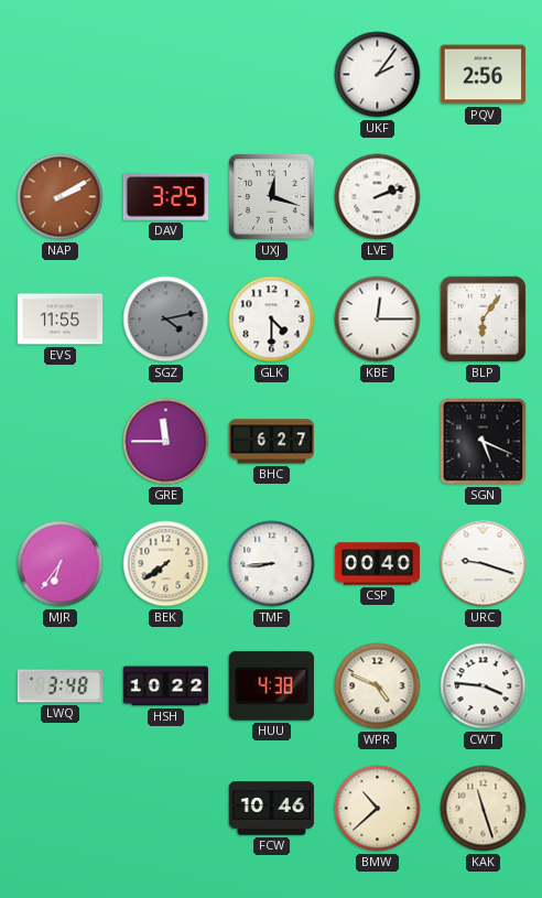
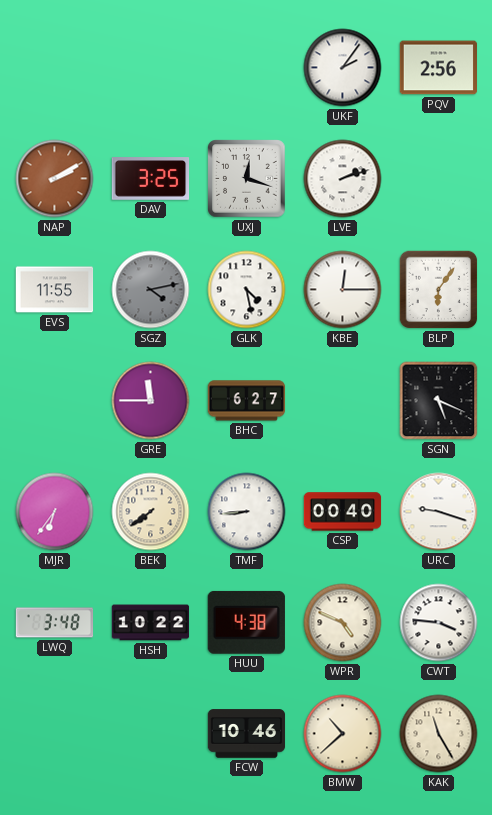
GLK: 4:30 -> 4:28
KAK: 11:27 -> 11:25
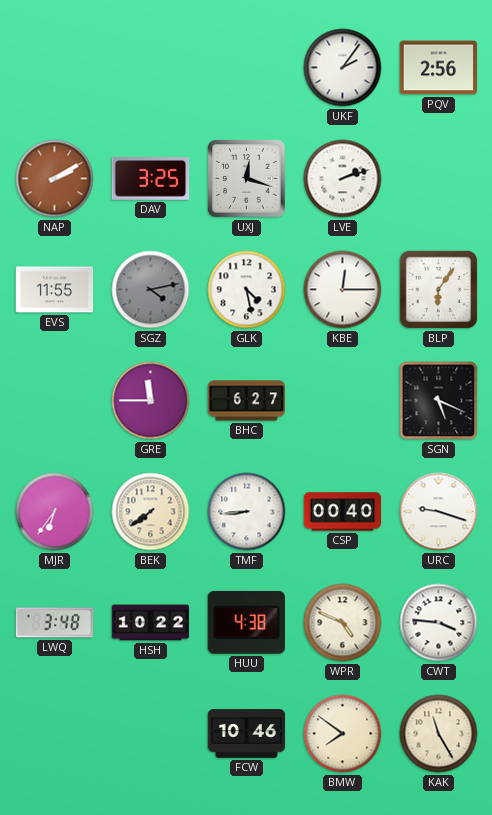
BMW: 10:38 -> 7:51
